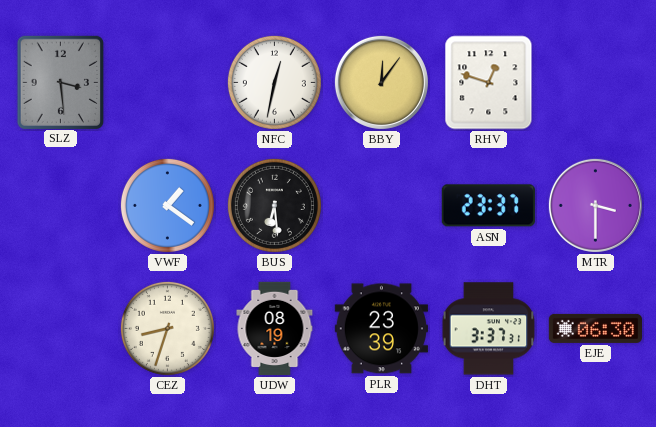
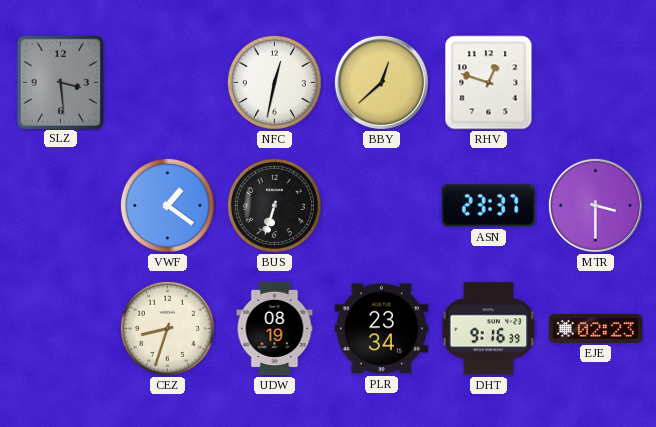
BBY: 12:06 -> 12:38
BUS: 6:29 -> 6:33
PLR: 23:39 -> 23:34
DHT: 3:37 -> 9:16
EJE: 06:30 -> 02:23
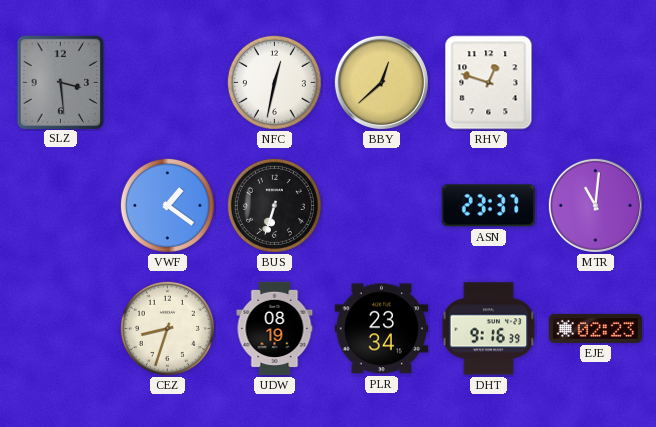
MTR: 3:30 -> 11:01
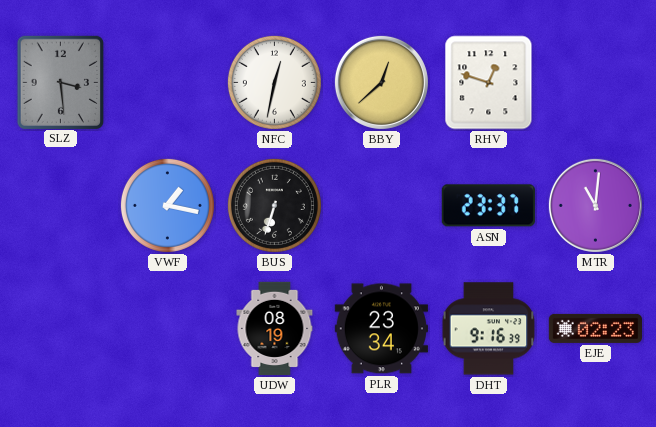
VWF: 1:21 -> 1:17
CEZ: 8:33 -> none
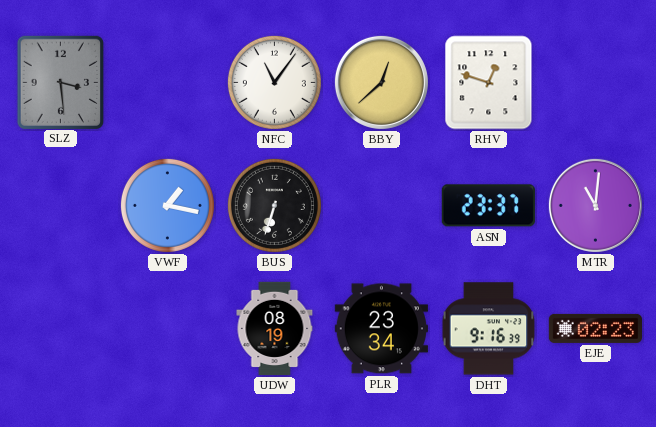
NFC: 12:32 -> 11:06
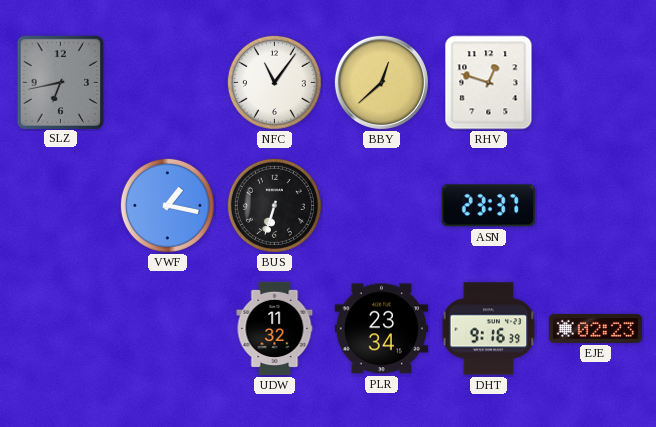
SLZ: 3:29 -> 6:43
MTR: 11:01 -> none
UDW: 08:19 -> 11:32
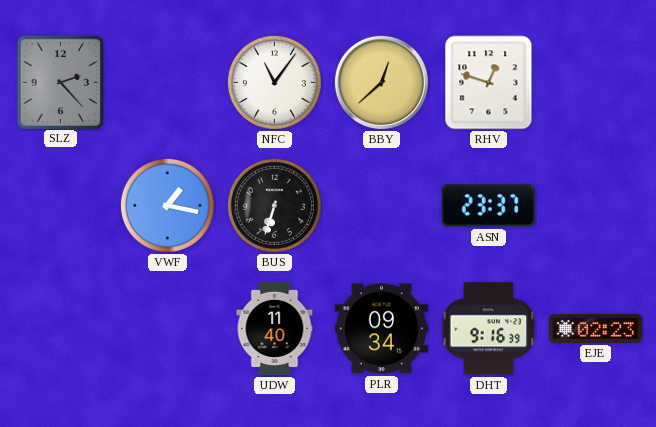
SLZ: 6:43 -> 2:23
UDW: 11:32 -> 11:40
PLR: 23:34 -> 09:34
